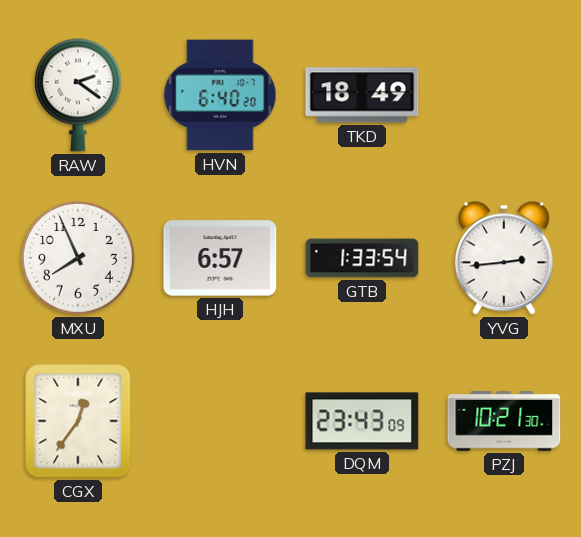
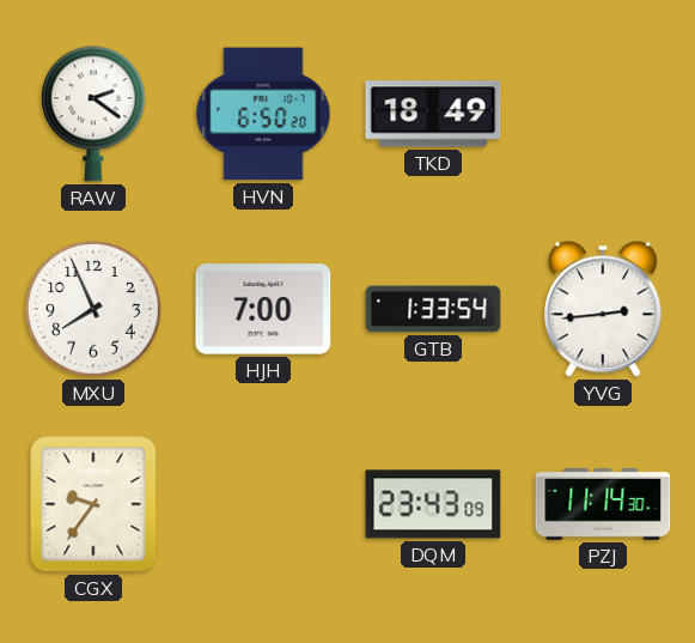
HVN: 6:40 -> 6:50
HJH: 6:57 -> 7:00
CGX: 12:36 -> 9:36
PZJ: 10:21 -> 11:14
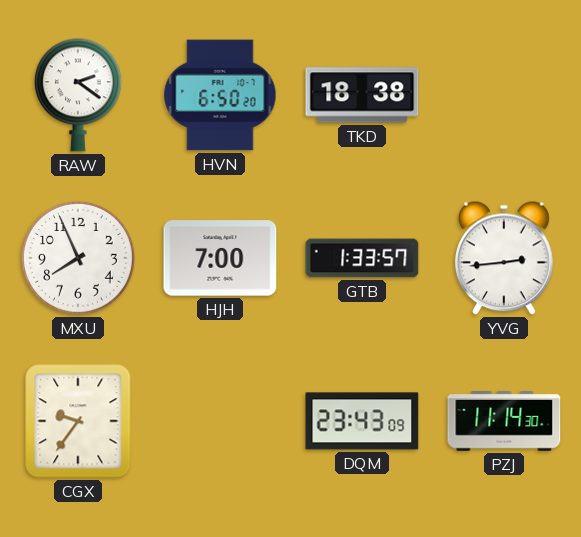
TKD: 18:49 -> 18:38
GTB: 1:33:54 -> 1:33:57
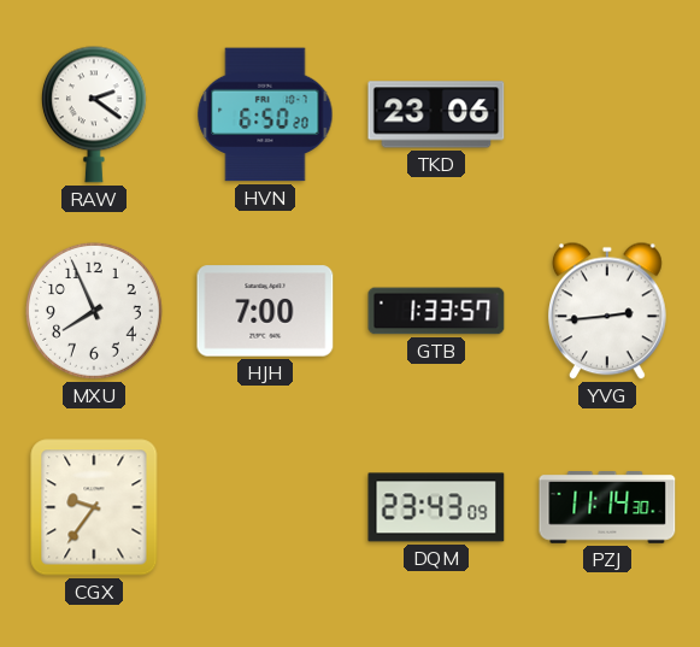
TKD: 18:38 -> 23:06
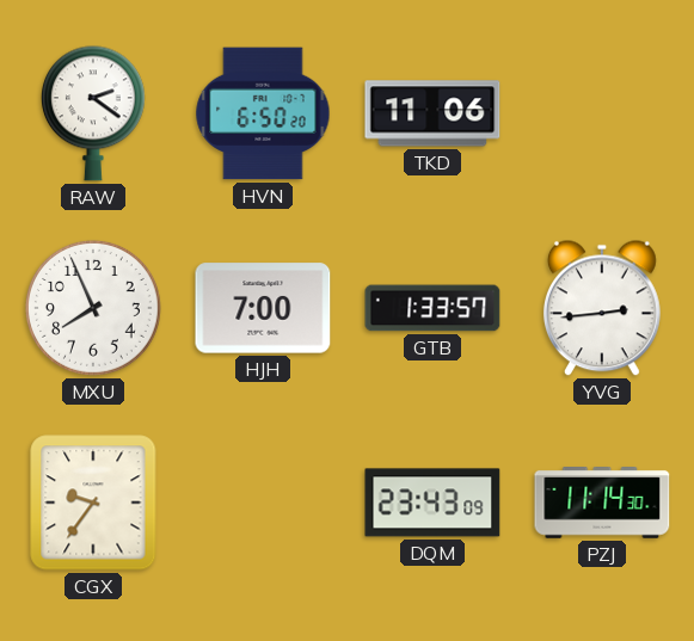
TKD: 23:06 -> 11:06
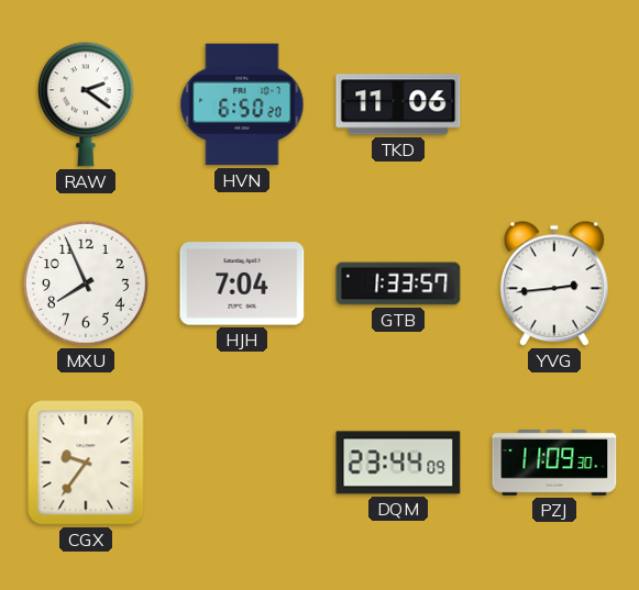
HJH: 7:00 -> 7:04
DQM: 23:43 -> 23:44
PZJ: 11:14 -> 11:09
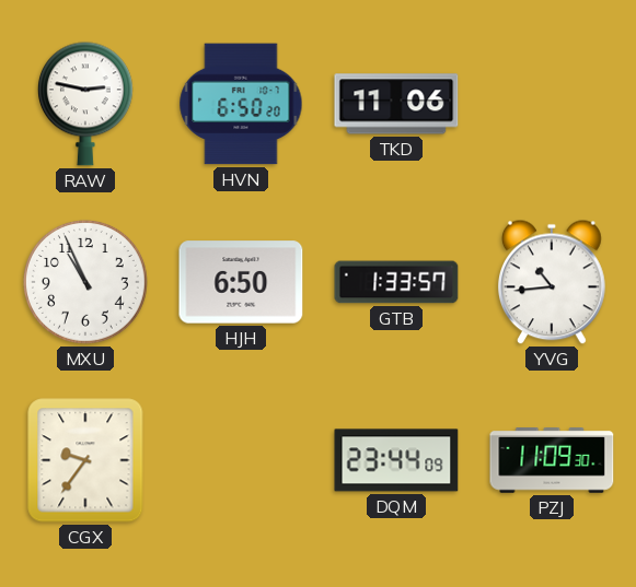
RAW: 2:21 -> 2:47
MXU: 7:56 -> 10:56
HJH: 7:04 -> 6:50
YVG: 2:44 -> 10:44
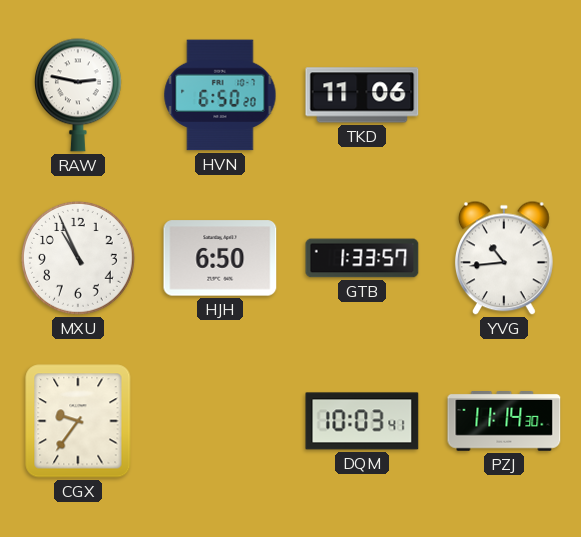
DQM: 23:44 -> 10:03
PZJ: 11:09 -> 11:14
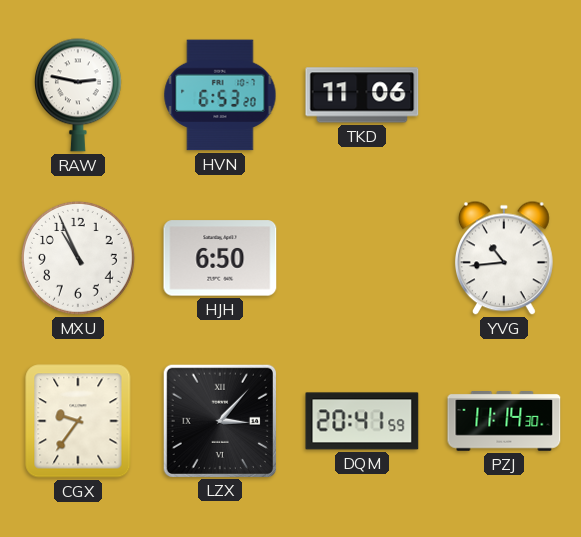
HVN: 6:50 -> 6:53
GTB: 1:33 -> none
LZX: none -> 3:07
DQM: 10:03 -> 20:41
